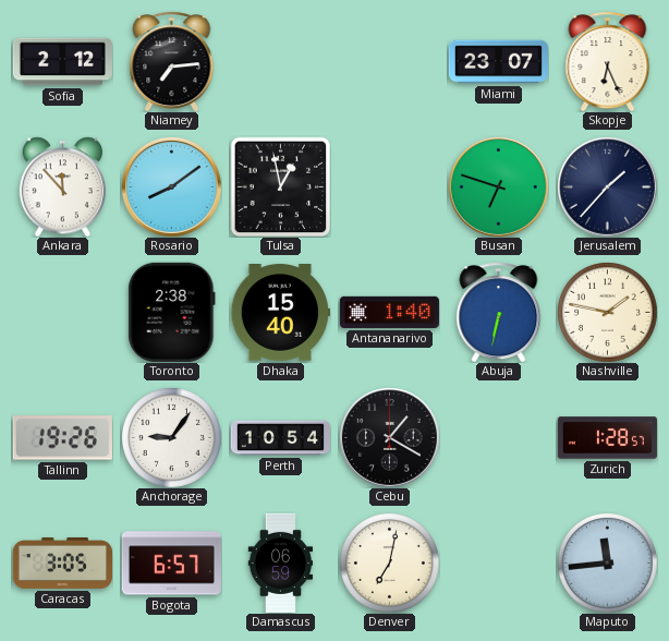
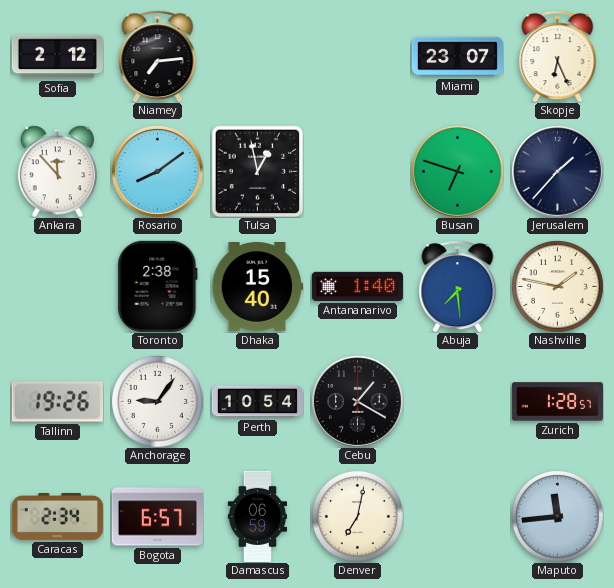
Abuja: 6:32 -> 7:29
Caracas: 3:05 -> 2:34
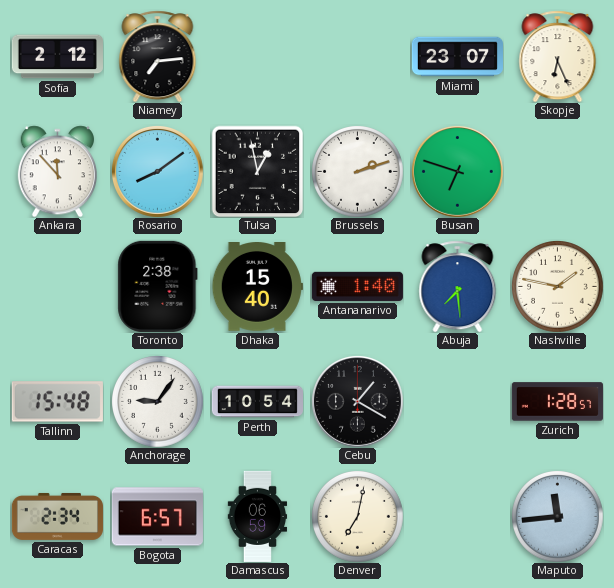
Brussels: none -> 2:12
Jerusalem: 1:37 -> none
Tallinn: 19:26 -> 15:48
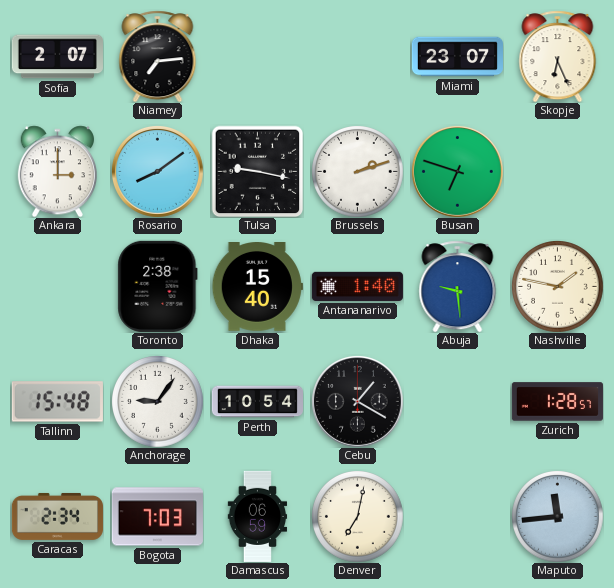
Sofia: 2:12 -> 2:07
Ankara: 11:53 -> 3:00
Tulsa: 12:58 -> 9:17
Abuja: 7:29 -> 9:29
Bogota: 6:57 -> 7:03
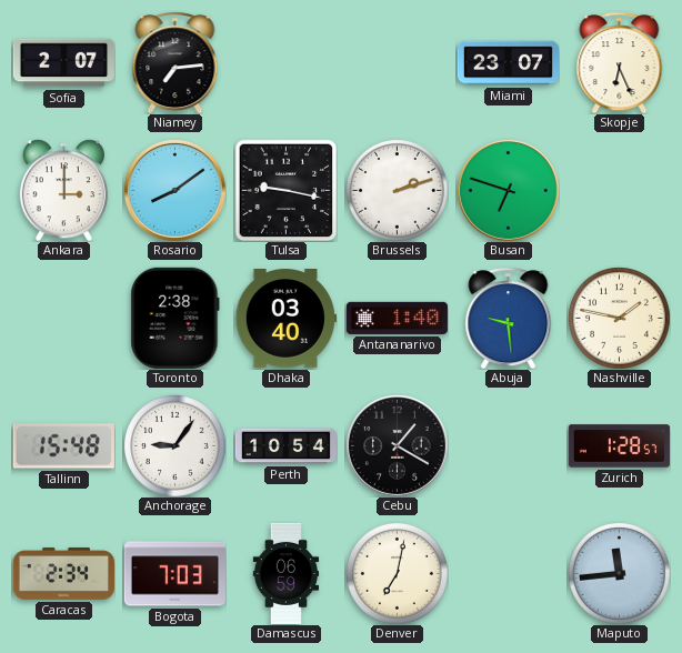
Dhaka: 15:40 -> 03:40
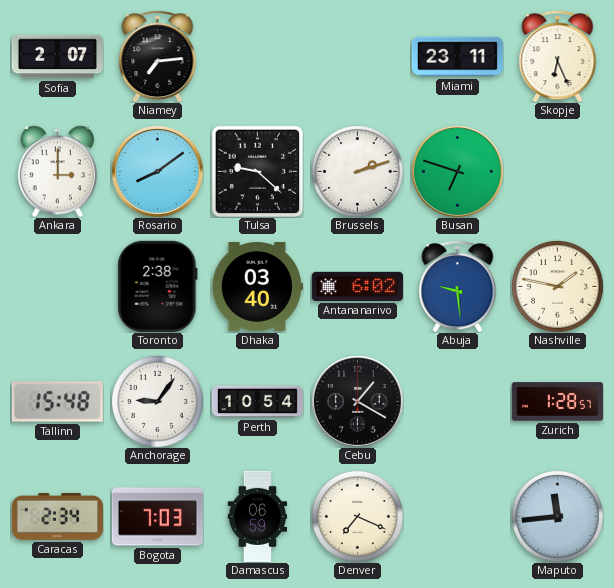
Miami: 23:07 -> 23:11
Tulsa: 9:17 -> 9:22
Antananarivo: 1:40 -> 6:02
Denver: 7:02 -> 7:19
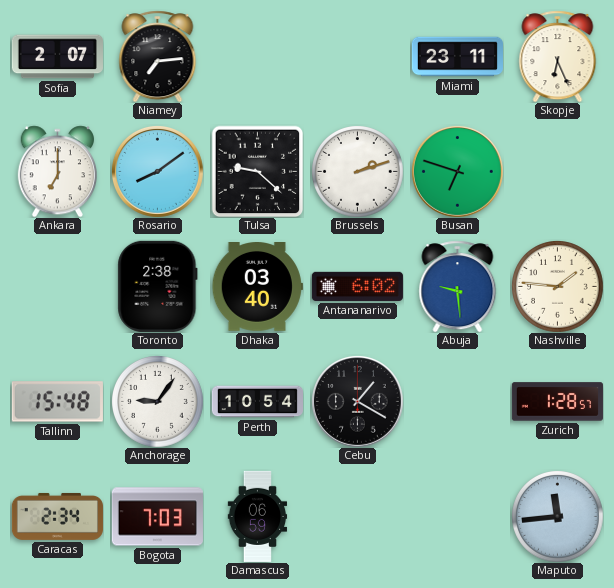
Ankara: 3:00 -> 7:00
Nashville: 1:47 -> 1:46
Denver: 7:19 -> none
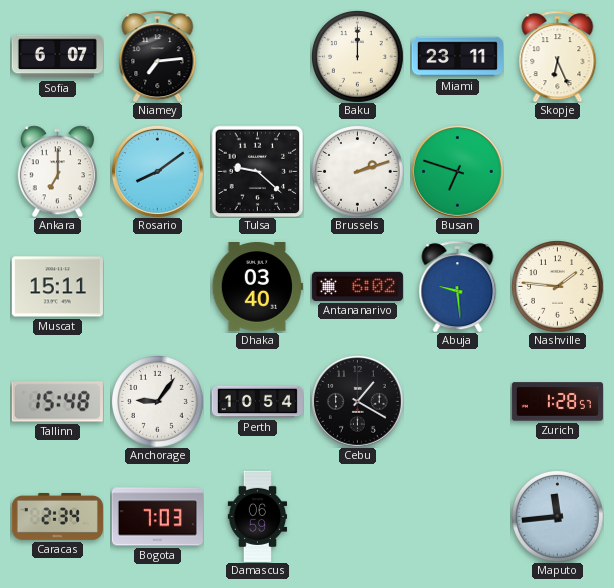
Sofia: 2:07 -> 6:07
Baku: none -> 12:00
Muscat: none -> 15:11
Toronto: 2:38 -> none
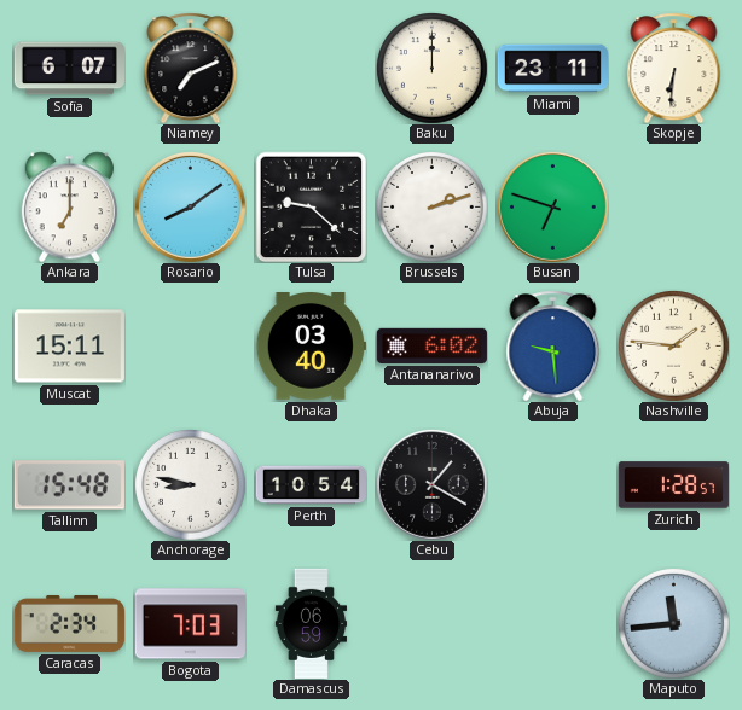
Niamey: 7:14 -> 7:11
Skopje: 6:26 -> 6:31
Anchorage: 9:06 -> 8:47
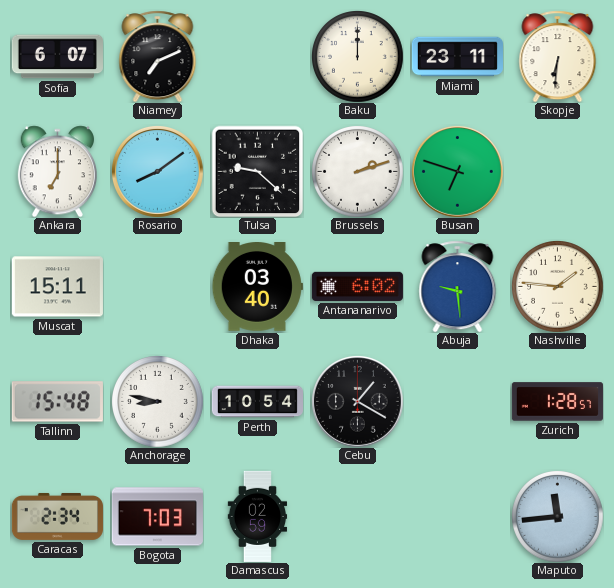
Damascus: 06:59 -> 02:59
